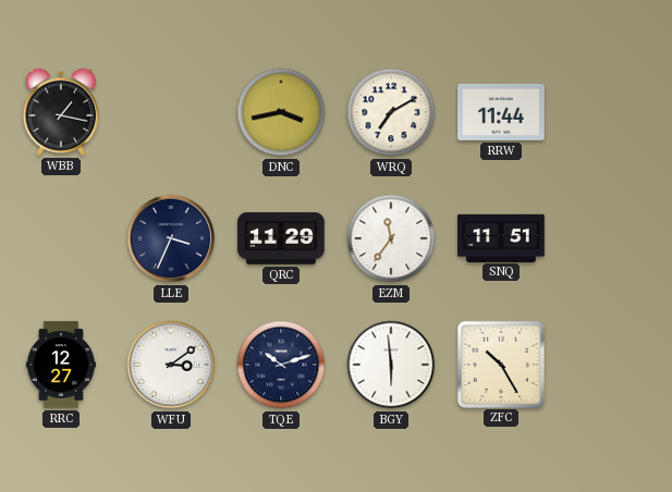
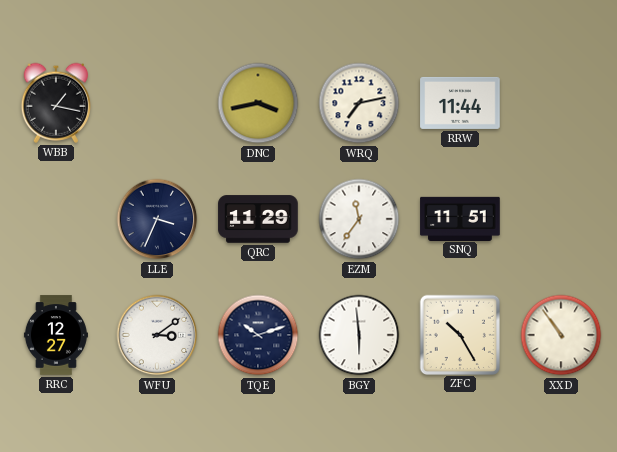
WRQ: 7:10 -> 7:13
XXD: none -> 10:54
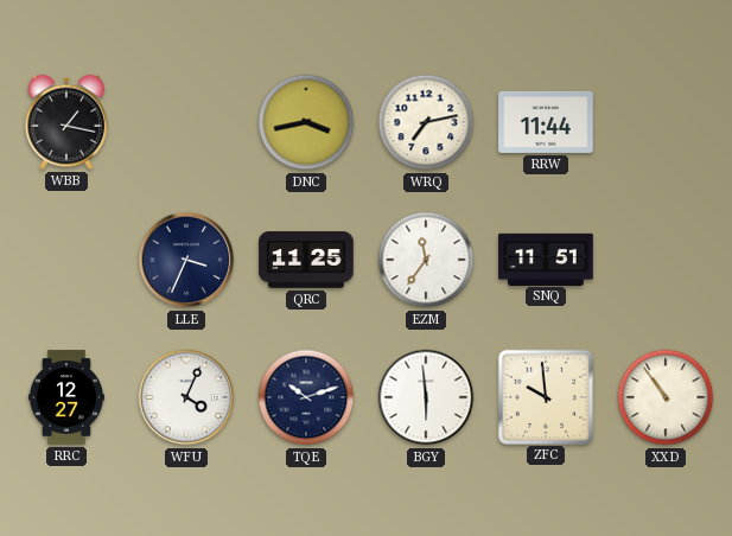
QRC: 11:29 -> 11:25
WFU: 3:09 -> 4:04
ZFC: 10:25 -> 9:59
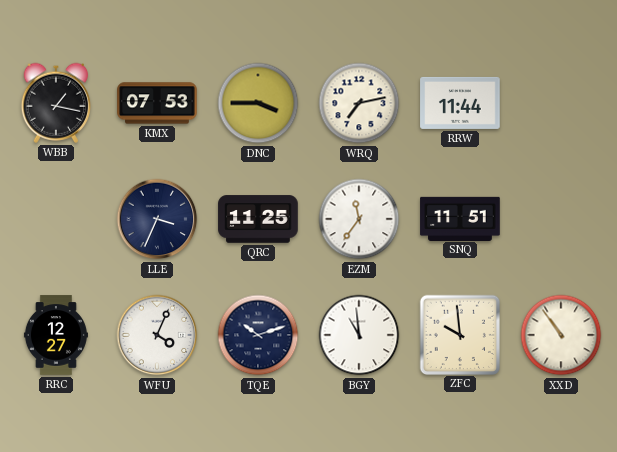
KMX: none -> 07:53
DNC: 3:43 -> 3:45
BGY: 5:59 -> 10:59
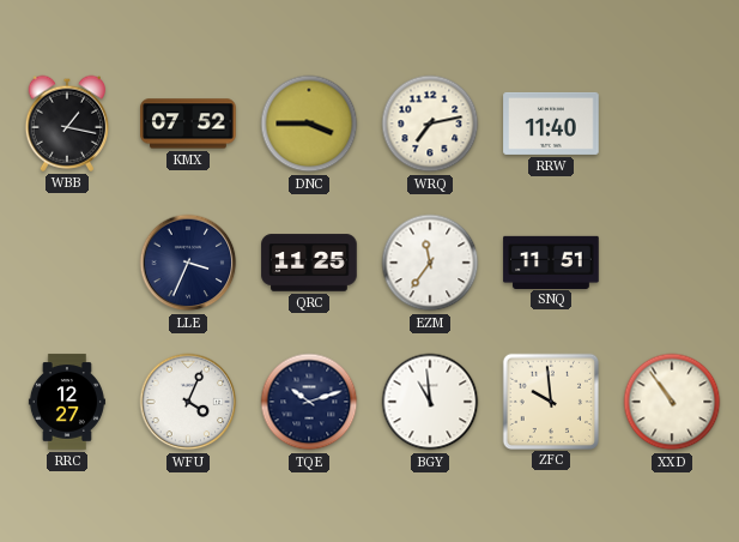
KMX: 07:53 -> 07:52
RRW: 11:44 -> 11:40
